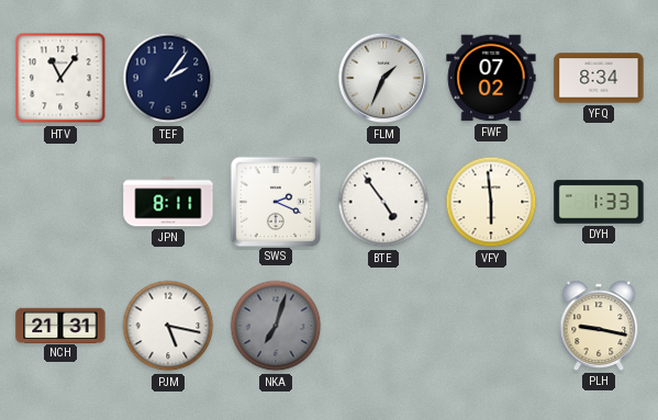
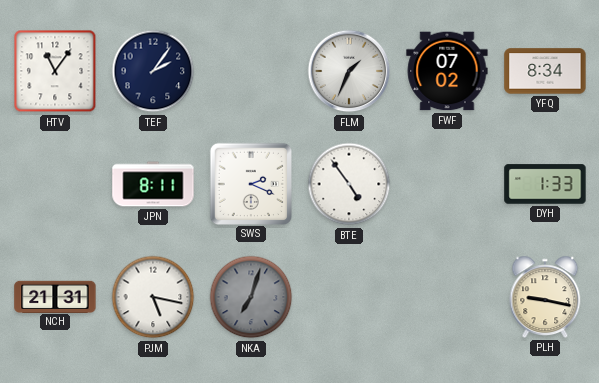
VFY: 5:59 -> none
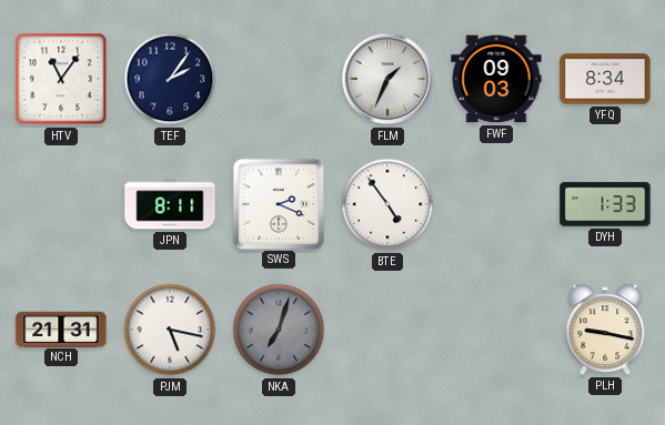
FWF: 07:02 -> 09:03
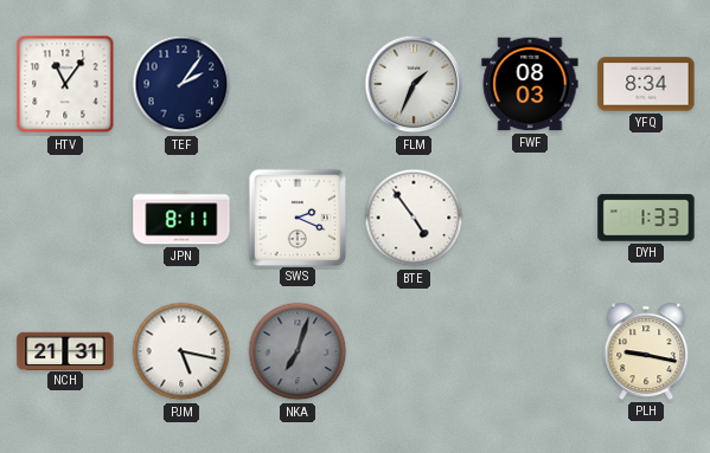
FWF: 09:03 -> 08:03
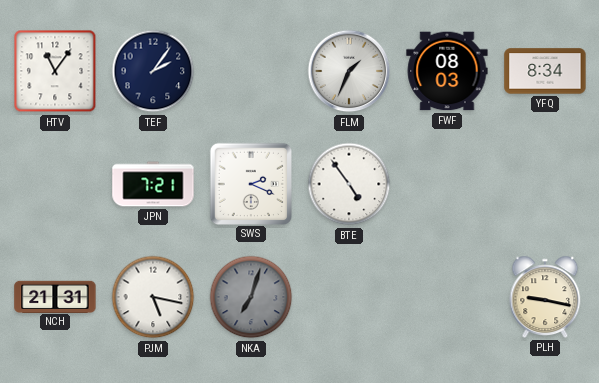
JPN: 8:11 -> 7:21
DYH: 1:33 -> none
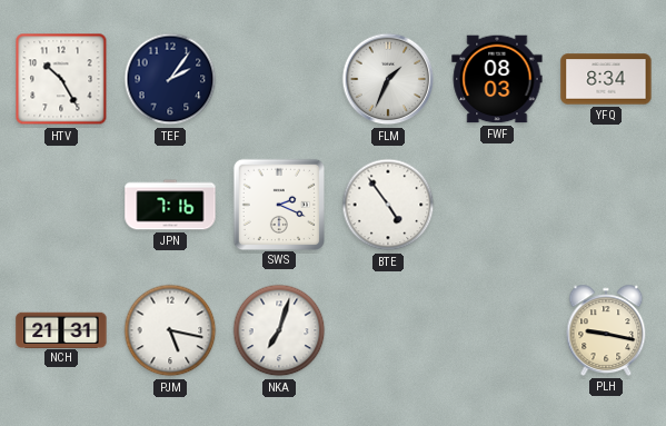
HTV: 11:06 -> 10:25
JPN: 7:21 -> 7:16
NKA dial: grey -> white
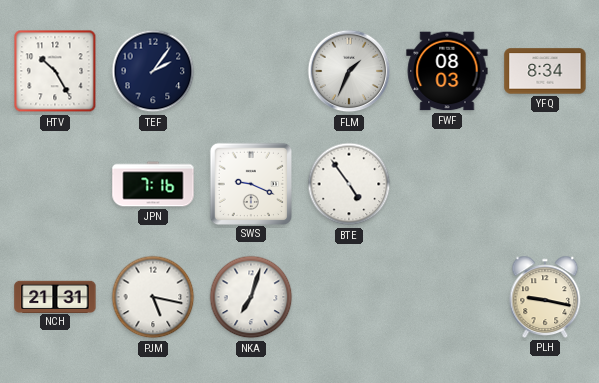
SWS: 2:19 -> 9:19
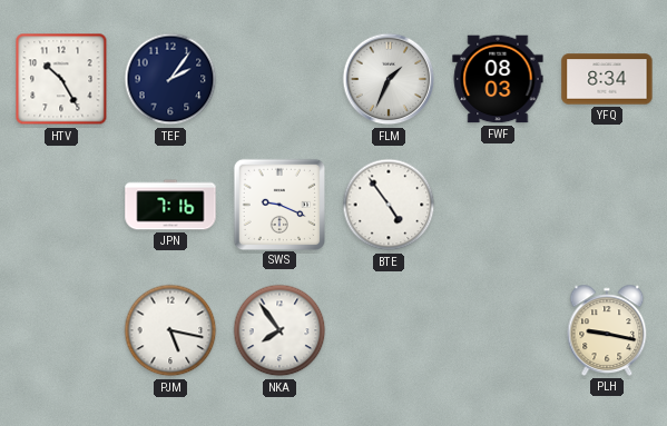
NCH: 21:31 -> none
NKA: 7:03 -> 7:54
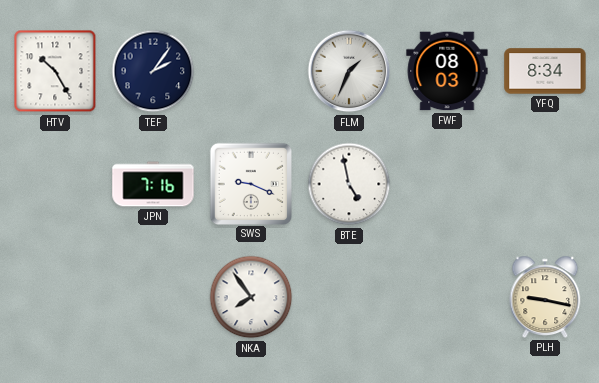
BTE: 4:54 -> 4:58
PJM: 5:17 -> none
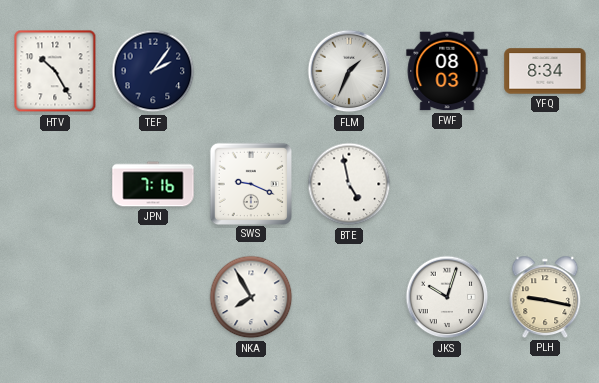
NKA: 7:54 -> 7:55
JKS: none -> 10:03
